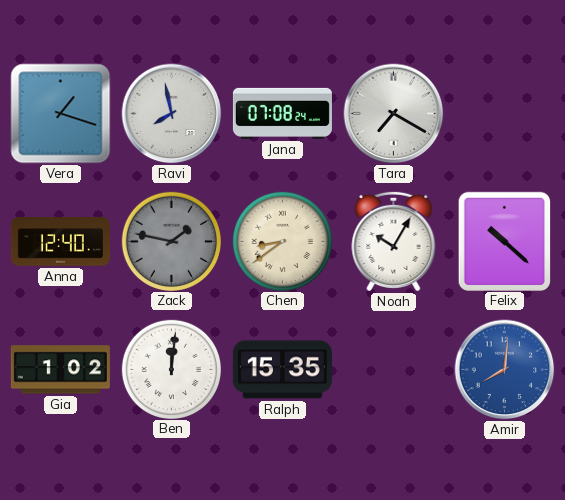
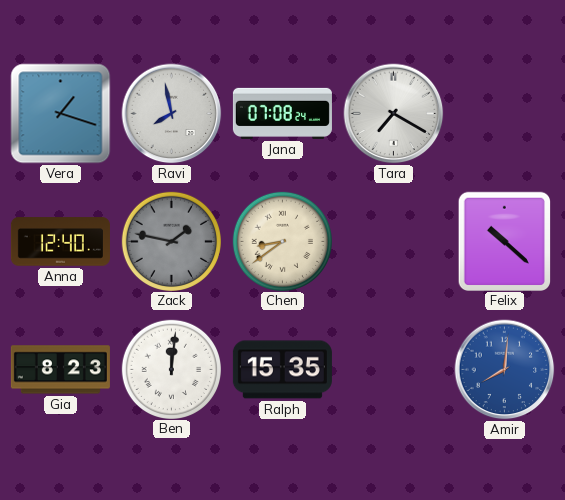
Noah: 10:05 -> none
Gia: 1:02 -> 8:23
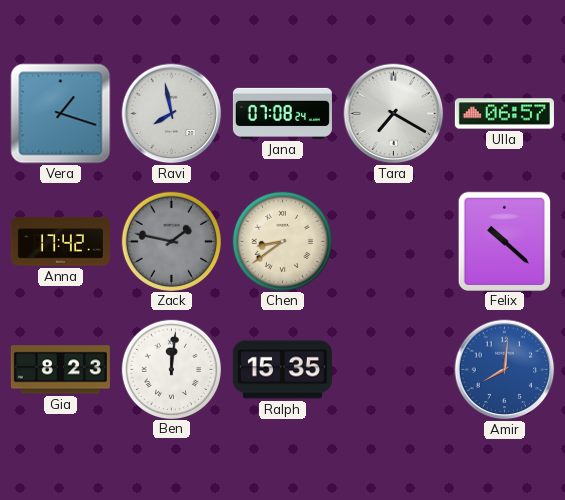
Ulla: none -> 06:57
Anna: 12:40 -> 17:42
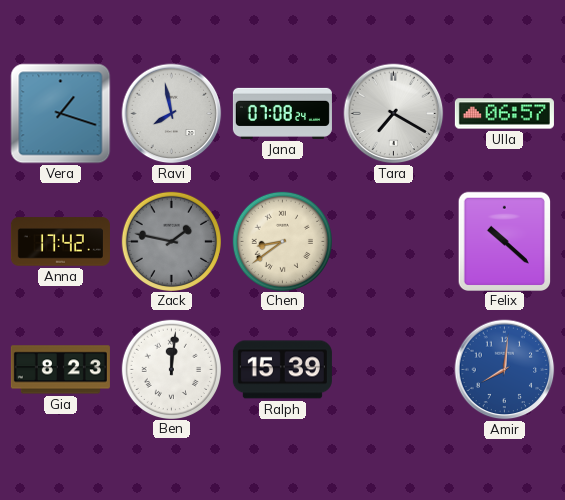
Ralph: 15:35 -> 15:39
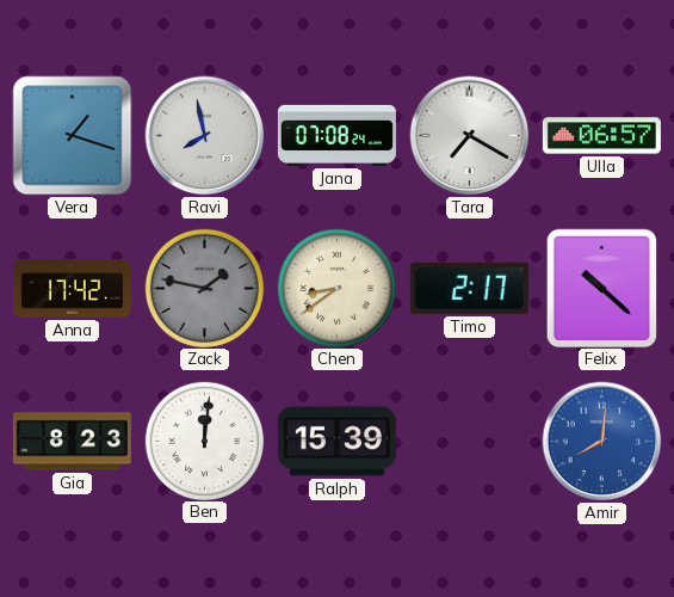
Timo: none -> 2:17
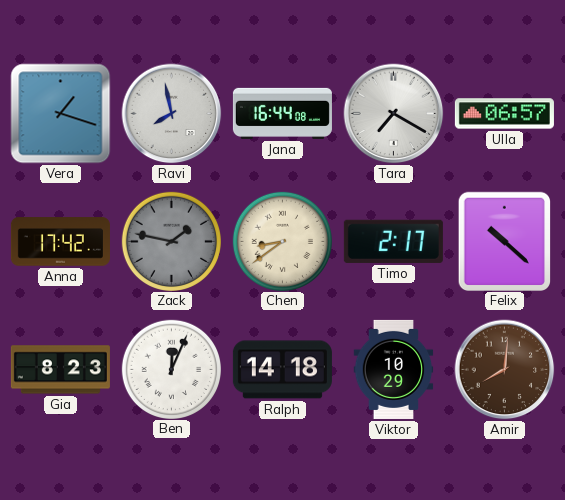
Jana: 07:08 -> 16:44
Ben: 12:01 -> 12:04
Ralph: 15:39 -> 14:18
Viktor: none -> 10:29
Amir dial: blue -> brown
